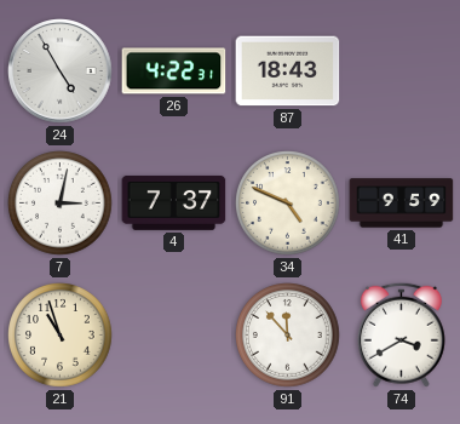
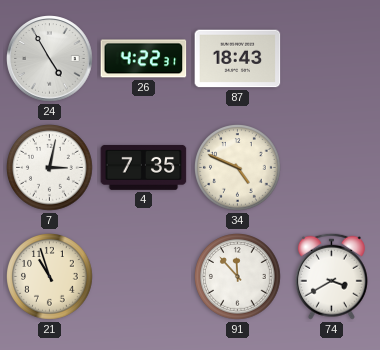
4: 7:37 -> 7:35
41: 9:59 -> none
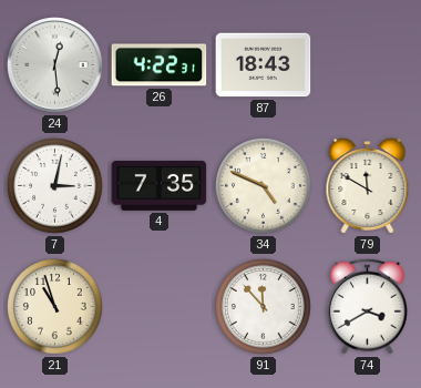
24: 4:55 -> 12:29
79: none -> 11:50
